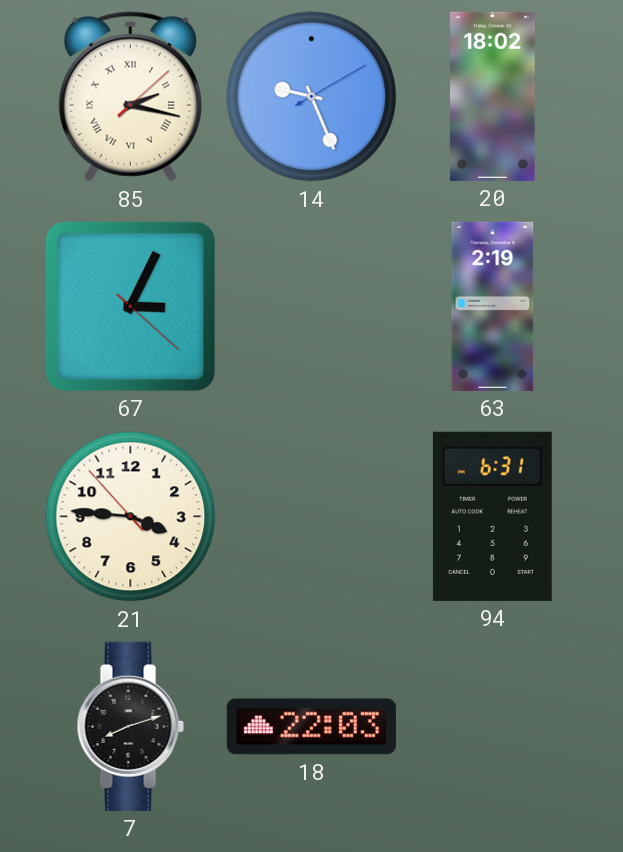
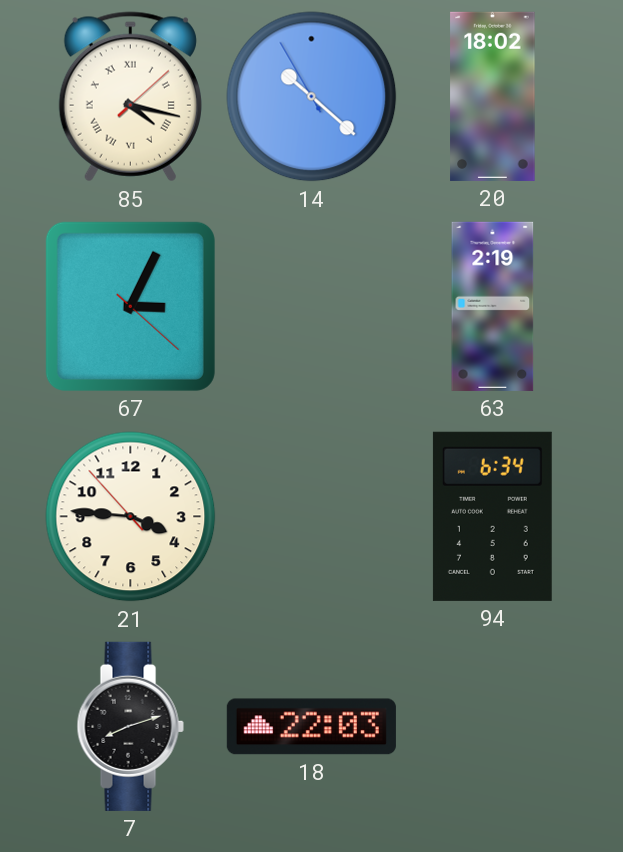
85: 2:17 -> 4:17
14: 9:26 -> 10:21
94: 6:31 -> 6:34
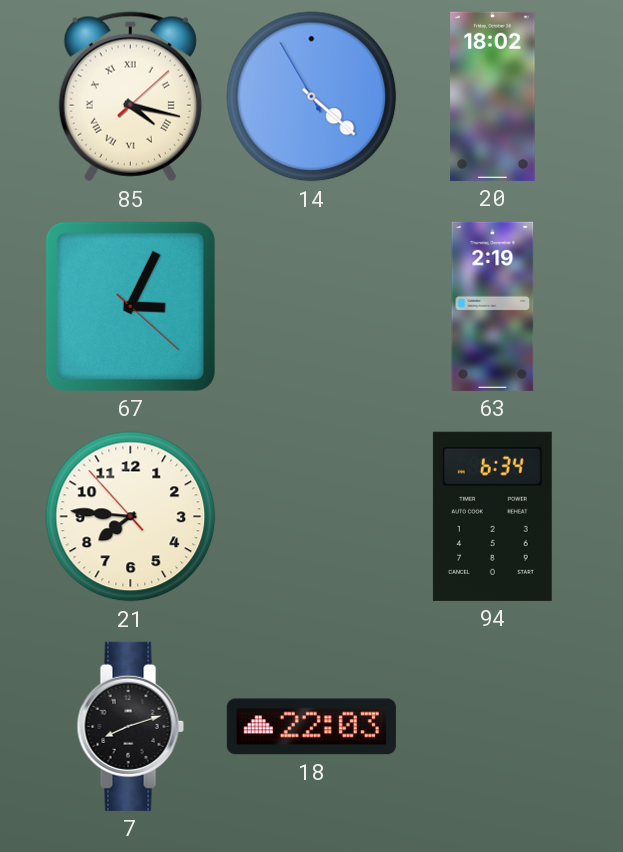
14: 10:21 -> 4:21
21: 3:45 -> 7:45
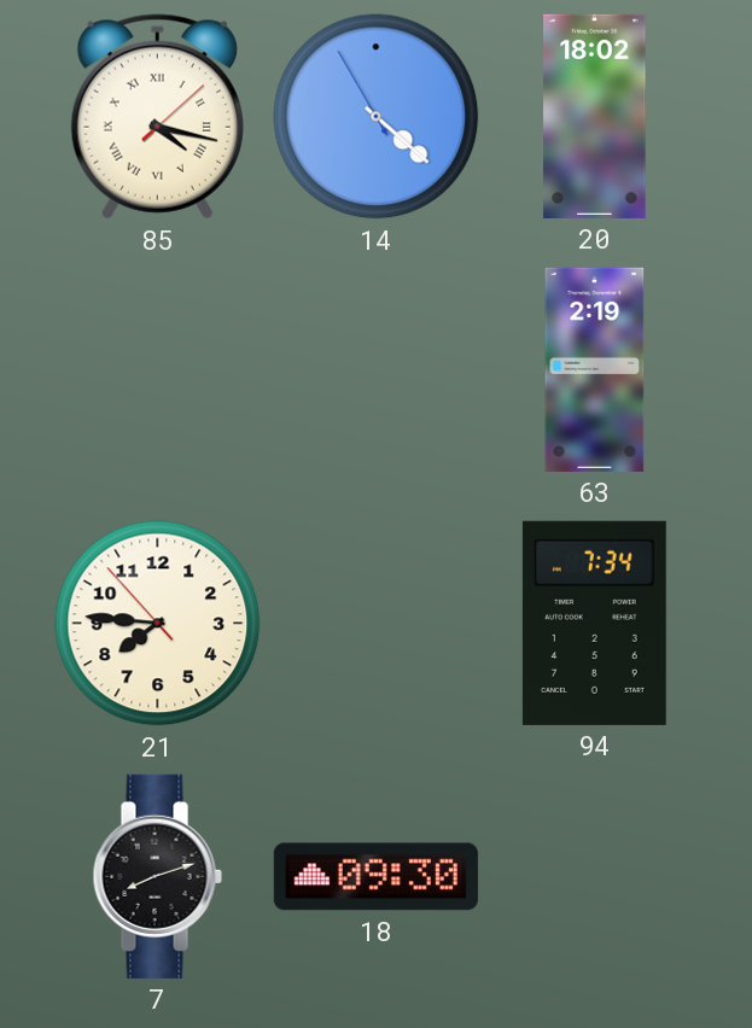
67: 3:04 -> none
94: 6:34 -> 7:34
18: 22:03 -> 09:30
